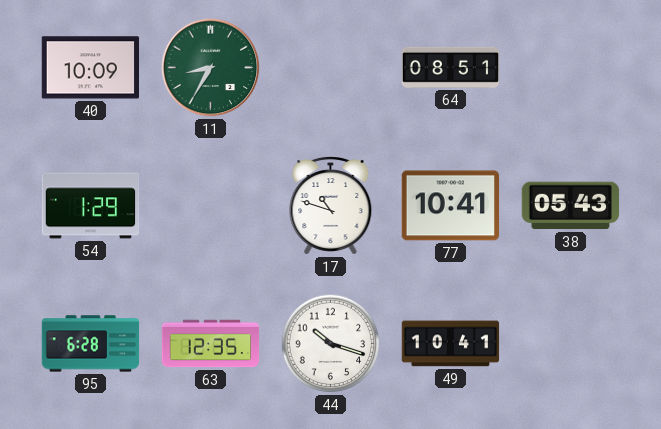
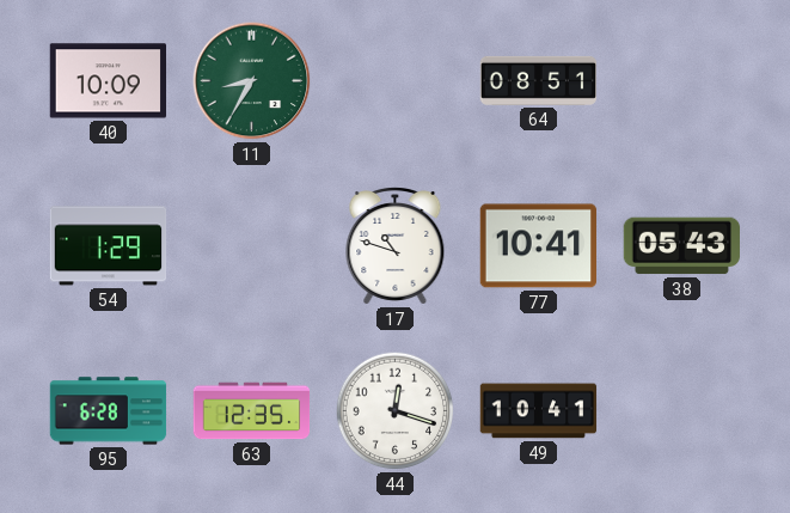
44: 10:18 -> 12:18
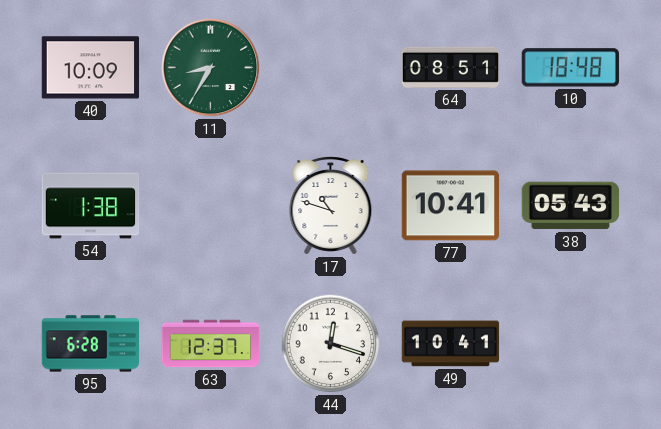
10: none -> 18:48
54: 1:29 -> 1:38
63: 12:35 -> 12:37
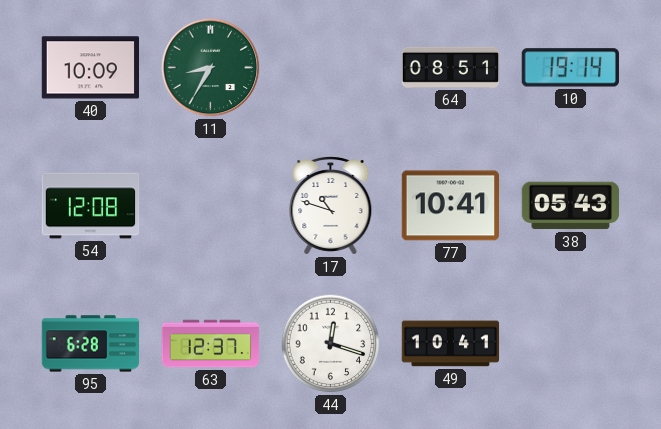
10: 18:48 -> 19:14
54: 1:38 -> 12:08
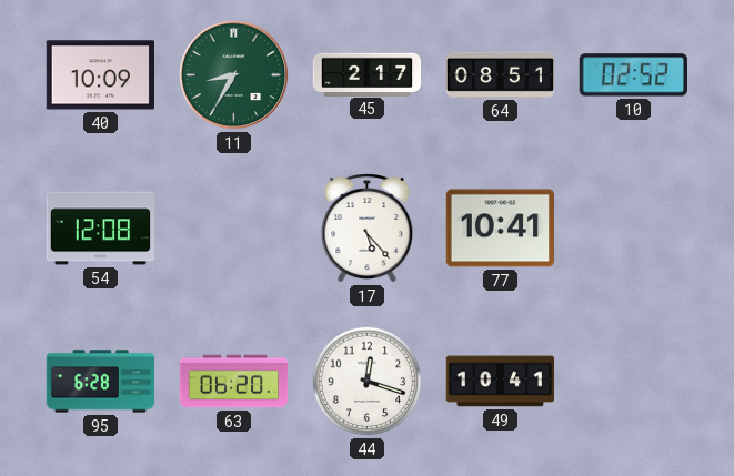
45: none -> 2:17
10: 19:14 -> 02:52
17: 10:48 -> 5:23
38: 05:43 -> none
63: 12:37 -> 06:20
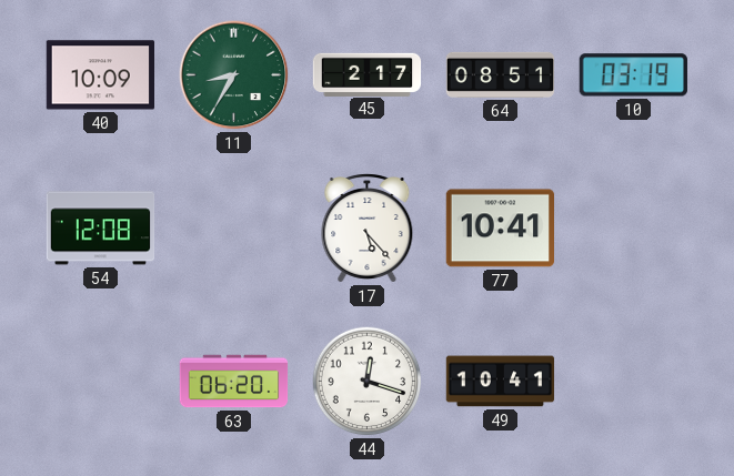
10: 02:52 -> 03:19
95: 6:28 -> none
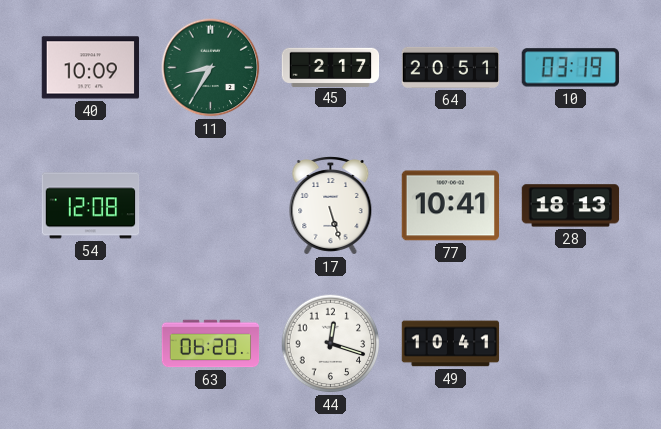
64: 08:51 -> 20:51
17: 5:23 -> 5:27
28: none -> 18:13
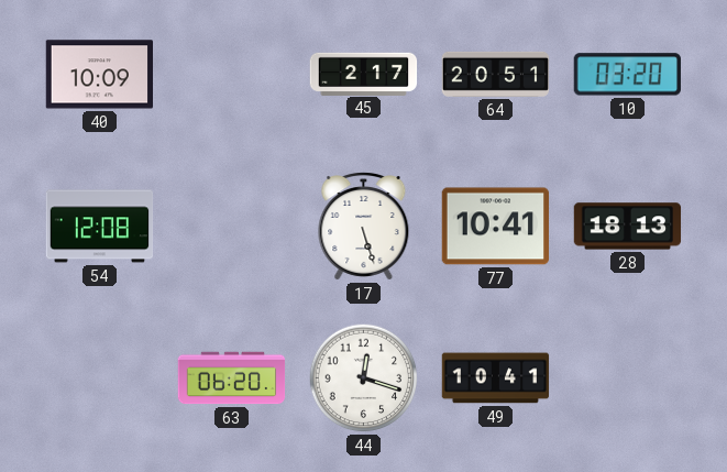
11: 8:35 -> none
10: 03:19 -> 03:20
